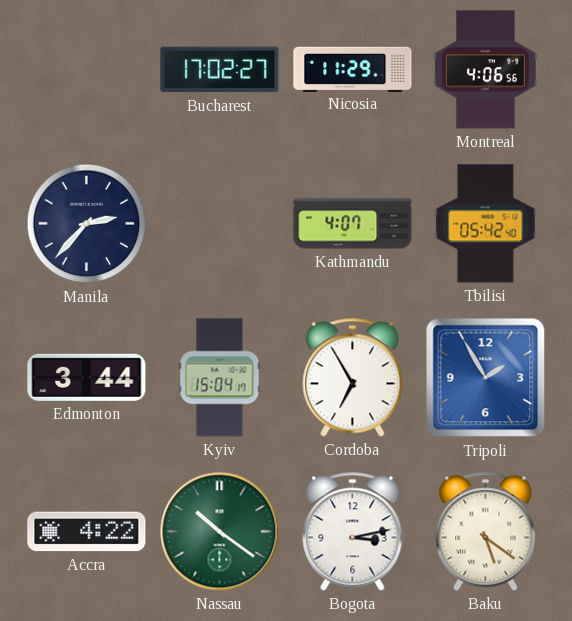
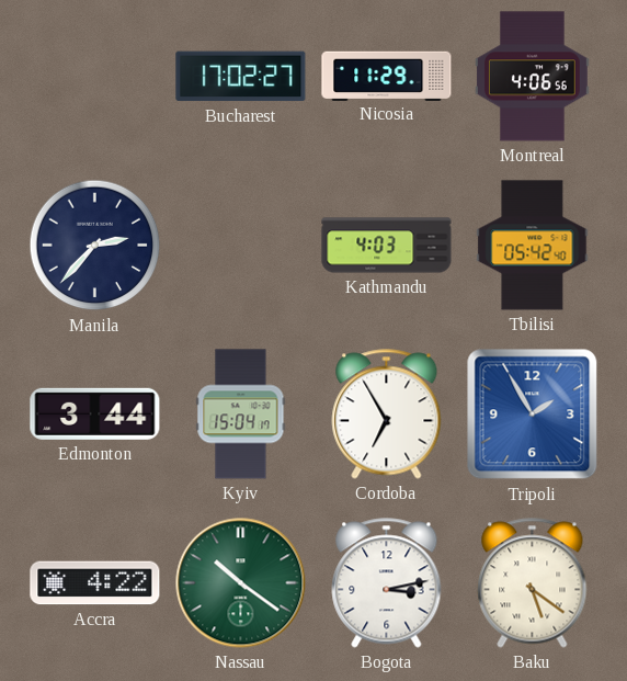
Kathmandu: 4:07 -> 4:03
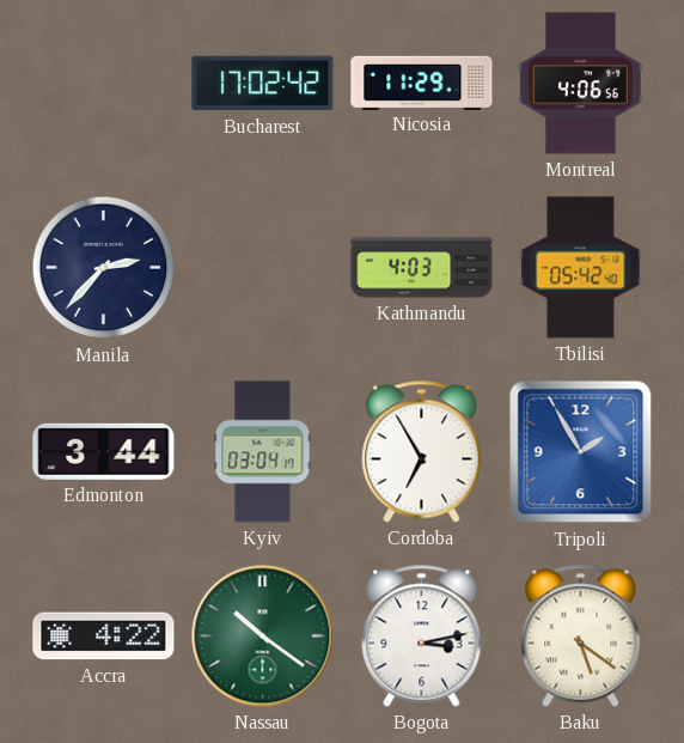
Bucharest: 17:02:27 -> 17:02:42
Kyiv: 15:04 -> 03:04
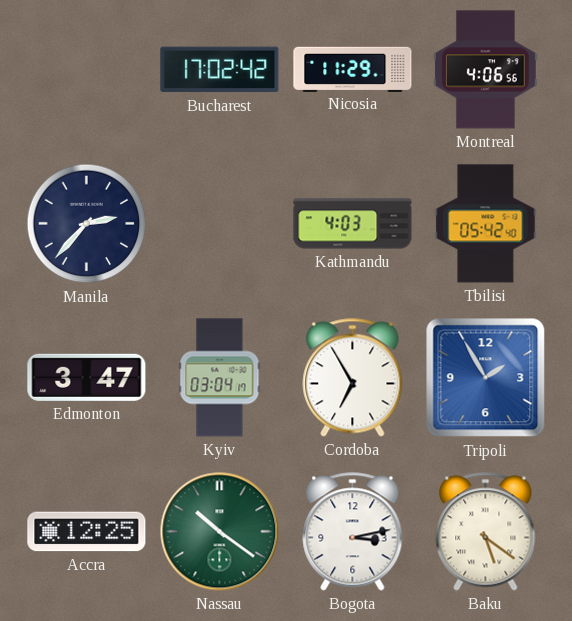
Edmonton: 3:44 -> 3:47
Accra: 4:22 -> 12:25
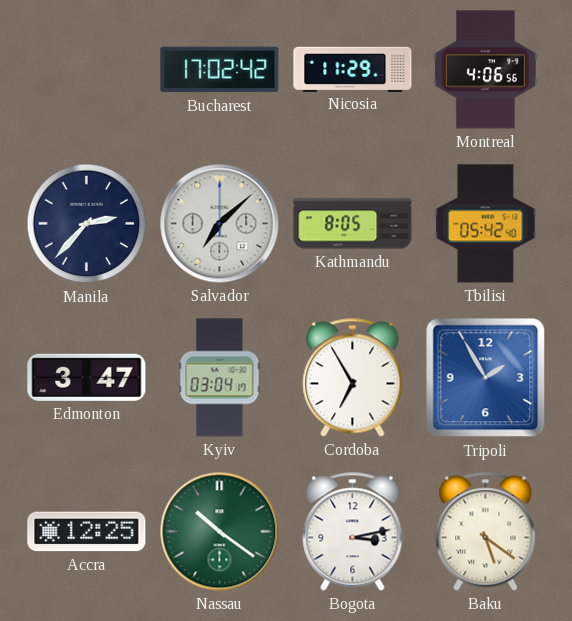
Salvador: none -> 7:08
Kathmandu: 4:03 -> 8:05
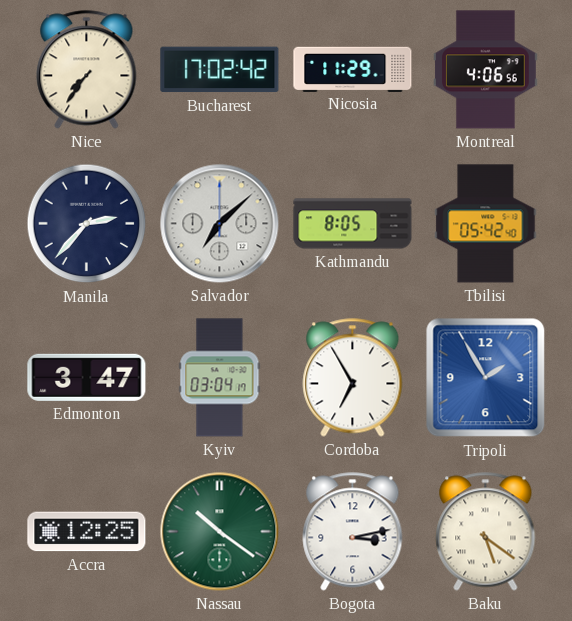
Nice: none -> 7:36
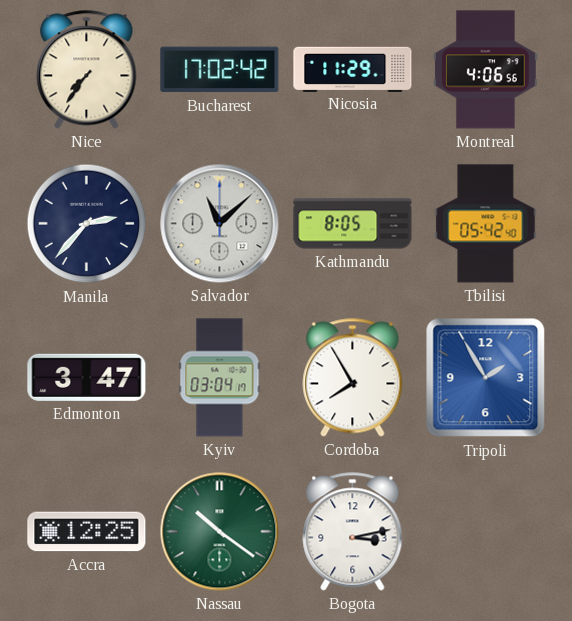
Salvador: 7:08 -> 11:08
Cordoba: 6:55 -> 7:55
Baku: 5:21 -> none
